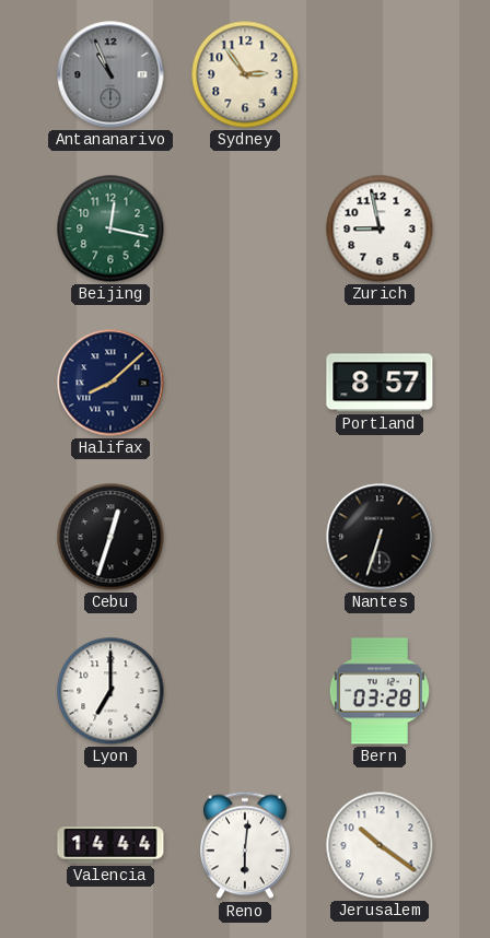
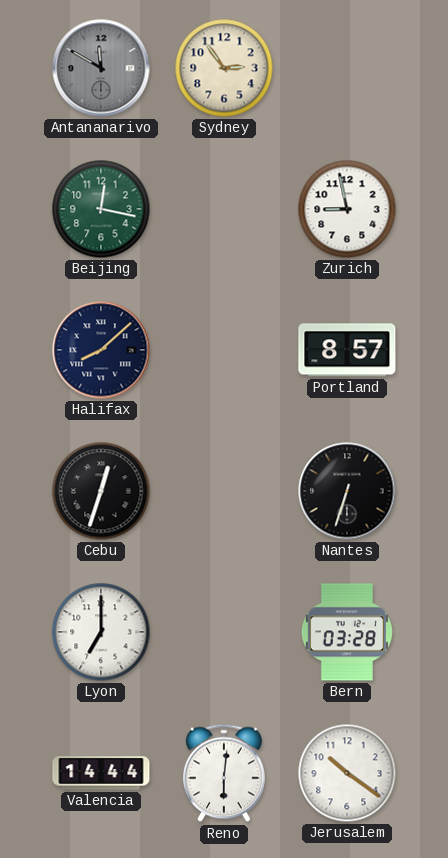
Antananarivo: 10:56 -> 11:50
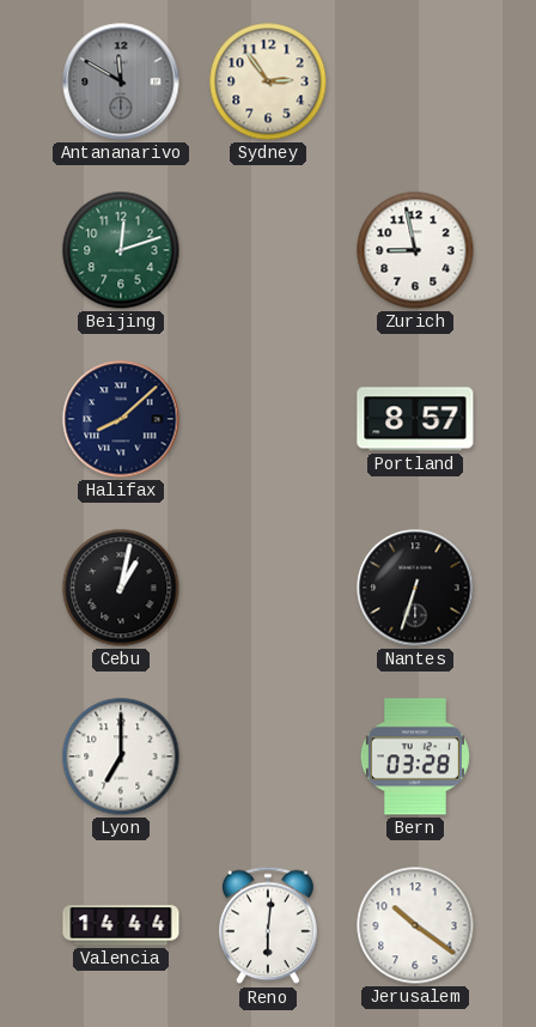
Beijing: 12:17 -> 12:12
Cebu: 12:33 -> 1:02
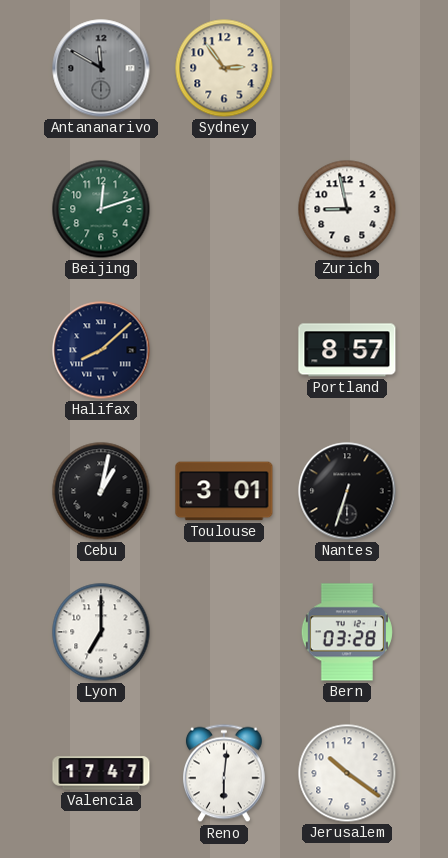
Toulouse: none -> 3:01
Valencia: 14:44 -> 17:47
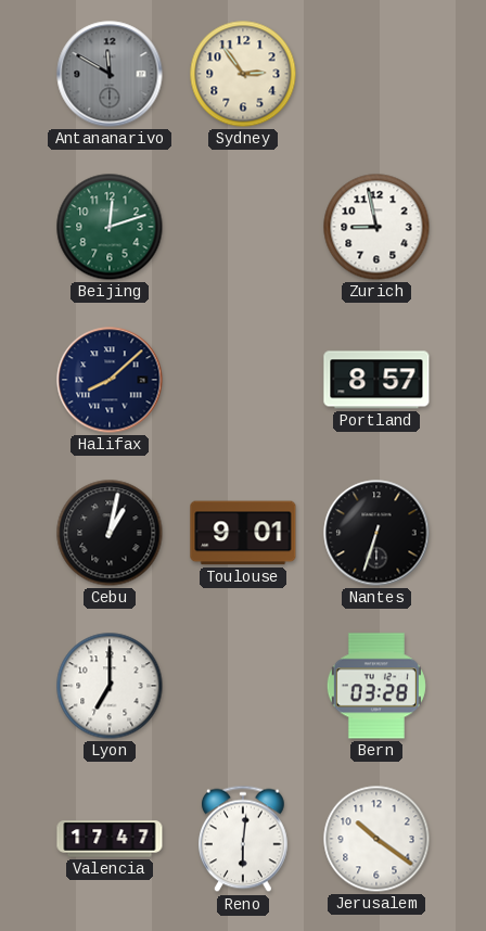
Toulouse: 3:01 -> 9:01
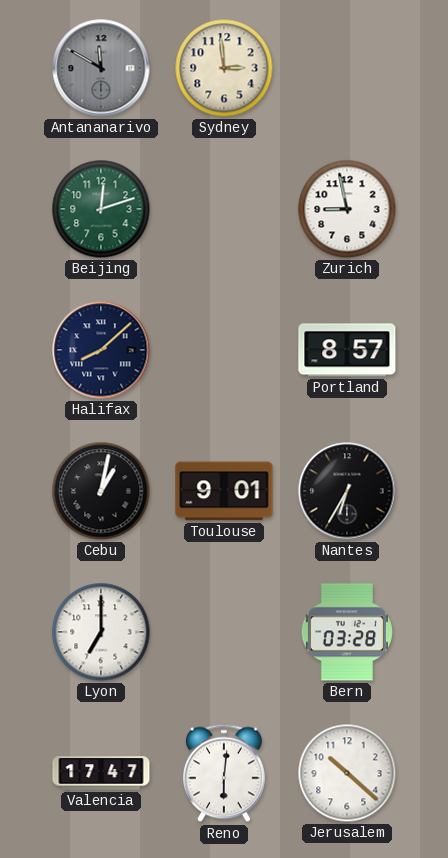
Sydney: 2:54 -> 2:59
Nantes: 6:33 -> 6:35
Jerusalem: 10:21 -> 10:22
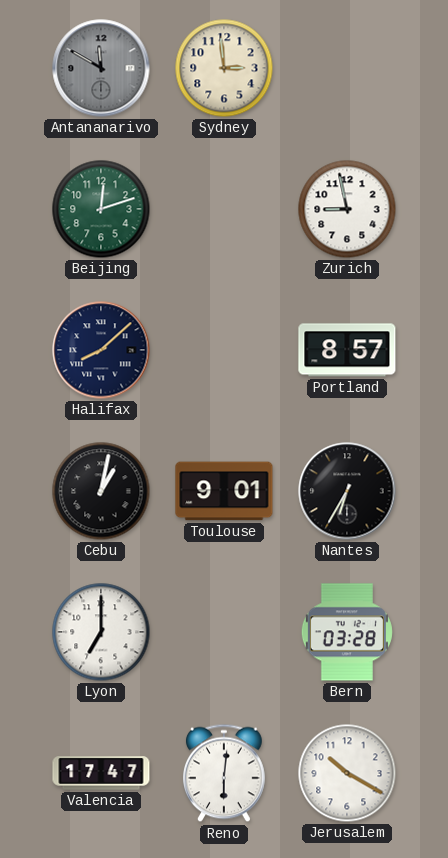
Jerusalem: 10:22 -> 10:20
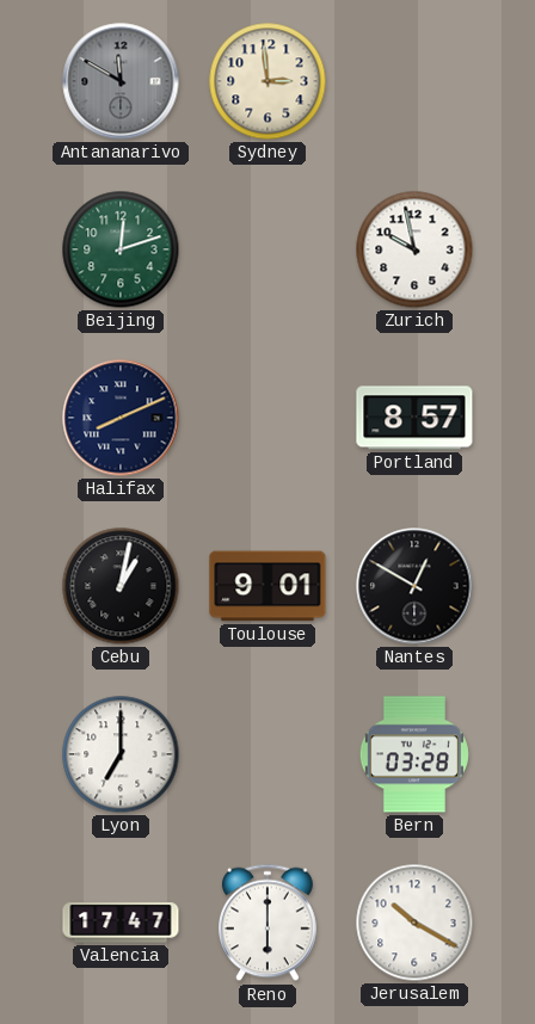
Zurich: 8:58 -> 9:58
Halifax: 8:08 -> 8:11
Nantes: 6:35 -> 12:50
Reno: 6:01 -> 6:00
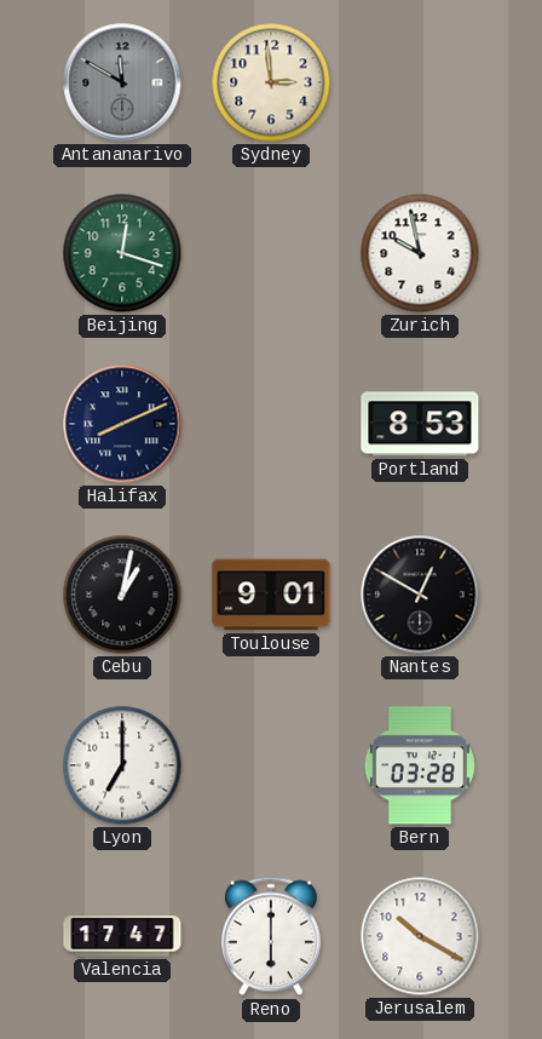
Beijing: 12:12 -> 12:18
Portland: 8:57 -> 8:53
